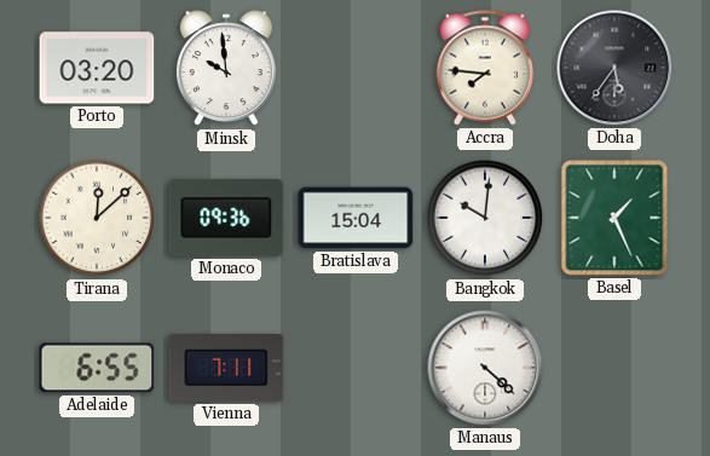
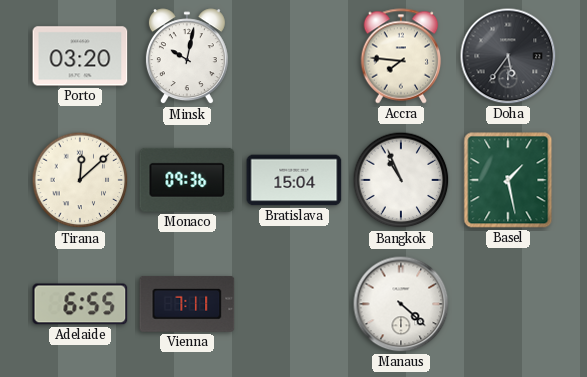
Minsk: 9:59 -> 10:02
Bangkok: 10:01 -> 10:56
Basel: 1:26 -> 1:28
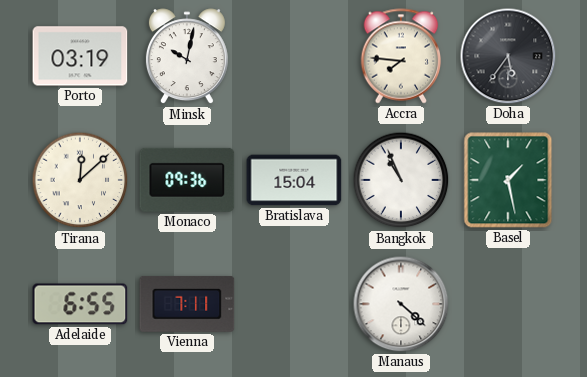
Porto: 03:20 -> 03:19
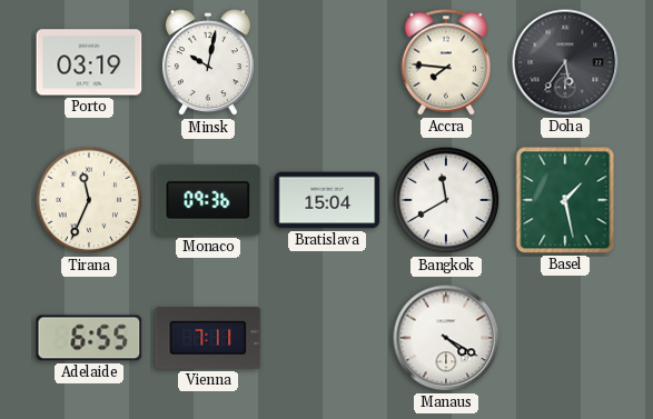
Tirana: 12:08 -> 11:34
Bangkok: 10:56 -> 11:40
Manaus: 4:22 -> 4:20
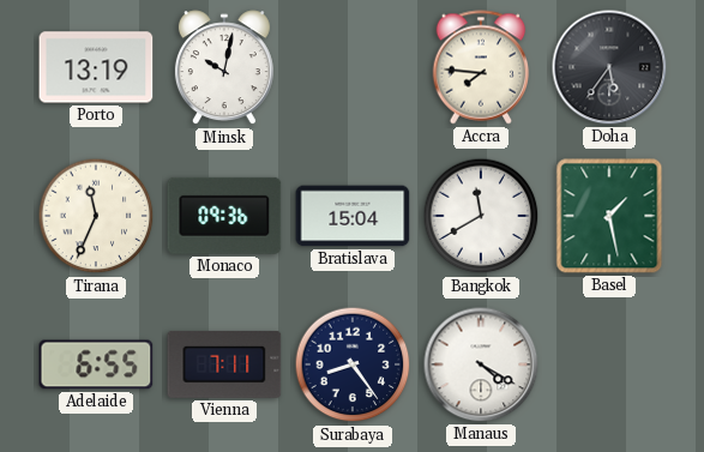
Porto: 03:19 -> 13:19
Surabaya: none -> 8:24
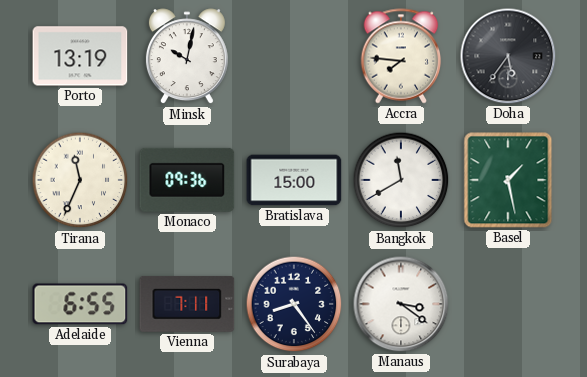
Bratislava: 15:04 -> 15:00
Manaus: 4:20 -> 3:21
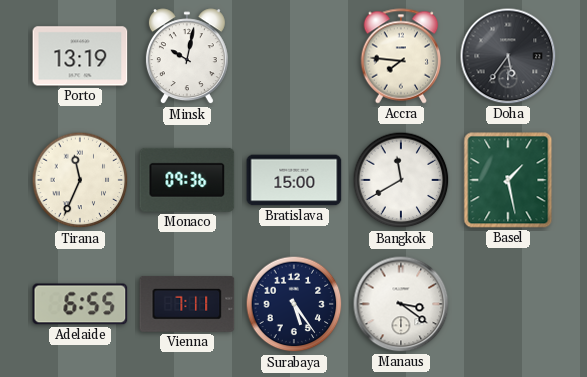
Surabaya: 8:24 -> 5:24
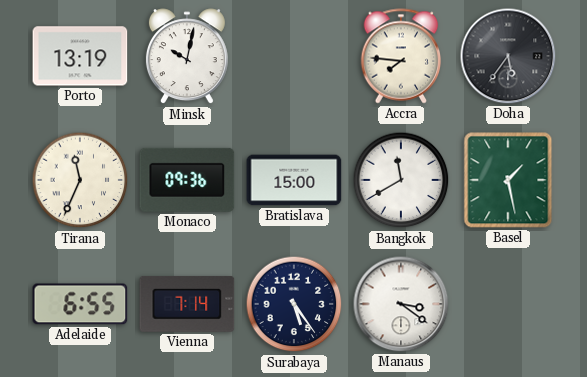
Vienna: 7:11 -> 7:14
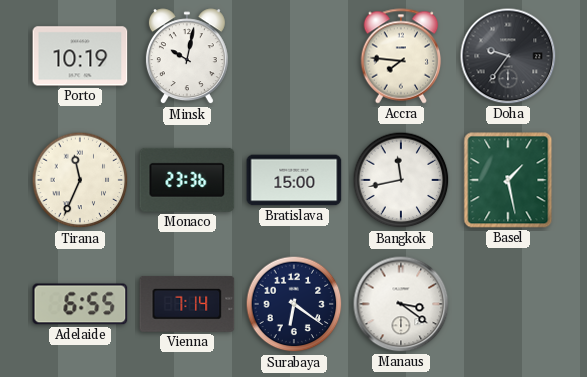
Porto: 13:19 -> 10:19
Doha: 5:36 -> 9:36
Monaco: 09:36 -> 23:36
Bangkok: 11:40 -> 11:43
Surabaya: 5:24 -> 6:21
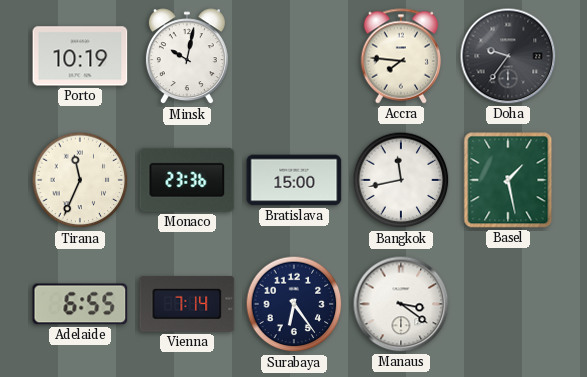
Surabaya: 6:21 -> 6:24
